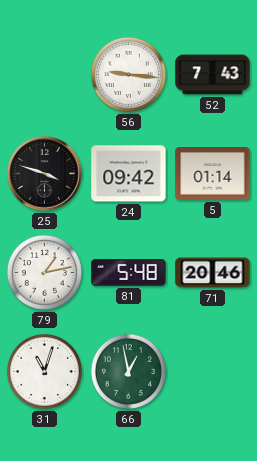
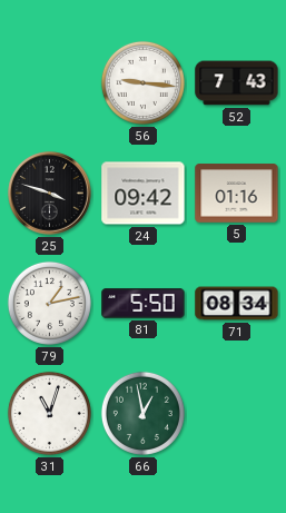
5: 01:14 -> 01:16
81: 5:48 -> 5:50
71: 20:46 -> 08:34
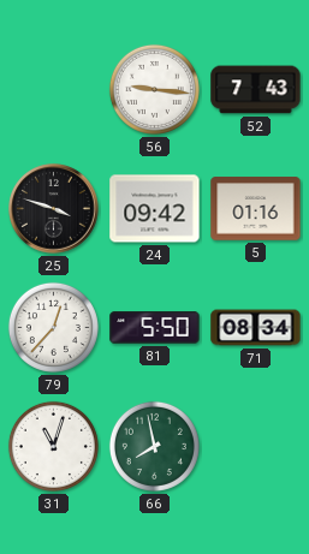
79: 1:13 -> 12:37
66: 12:58 -> 7:58
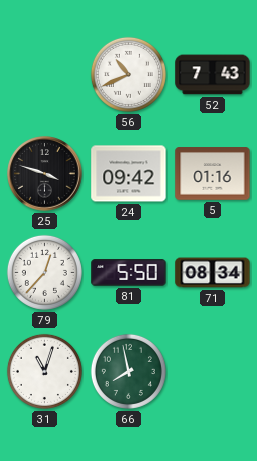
56: 9:16 -> 10:41
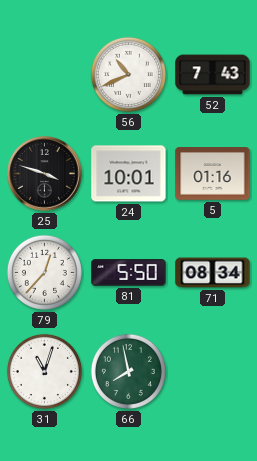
24: 09:42 -> 10:01
